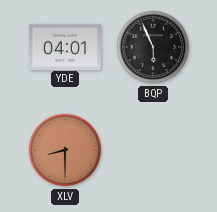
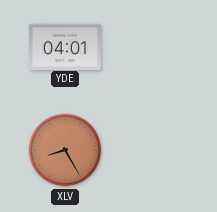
BQP: 5:56 -> none
XLV: 8:30 -> 8:25
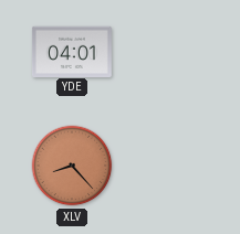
XLV: 8:25 -> 8:23
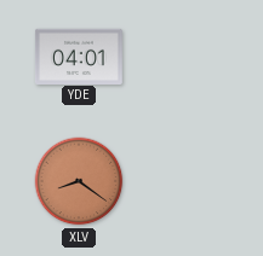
XLV: 8:23 -> 8:21
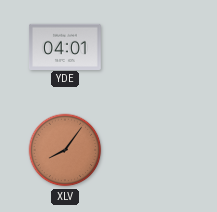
XLV: 8:21 -> 8:06
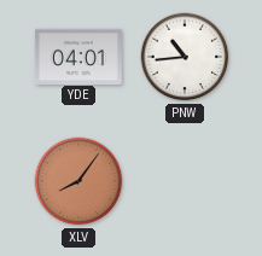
PNW: none -> 10:44
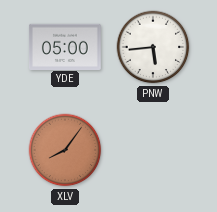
YDE: 04:01 -> 05:00
PNW: 10:44 -> 5:44
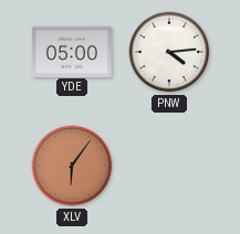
PNW: 5:44 -> 4:14
XLV: 8:06 -> 6:06
